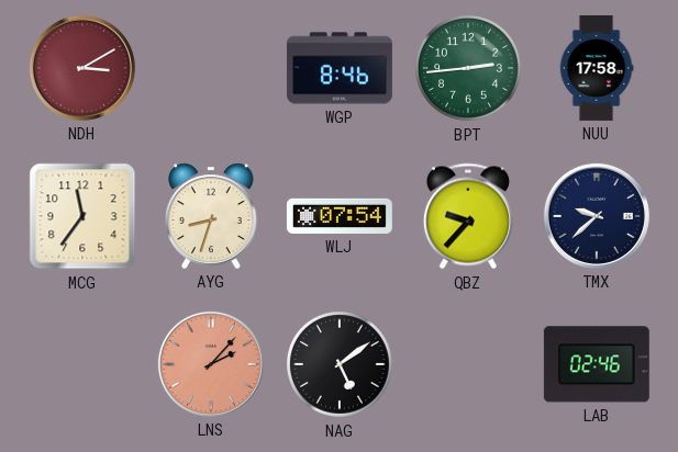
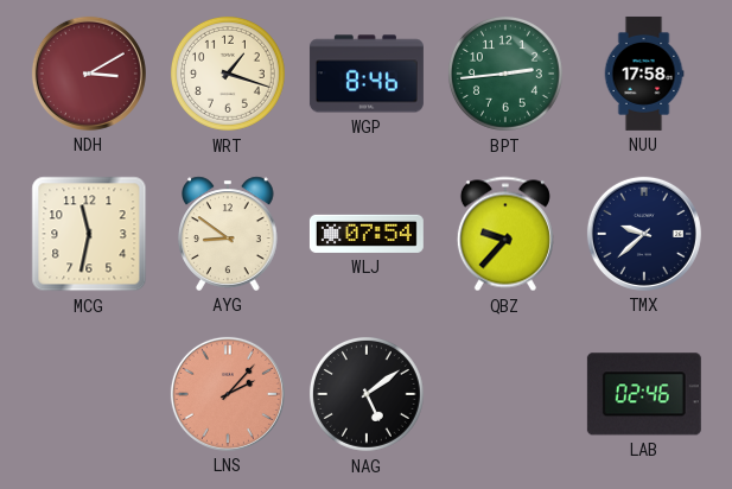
WRT: none -> 1:18
MCG: 11:36 -> 11:32
AYG: 8:33 -> 8:51
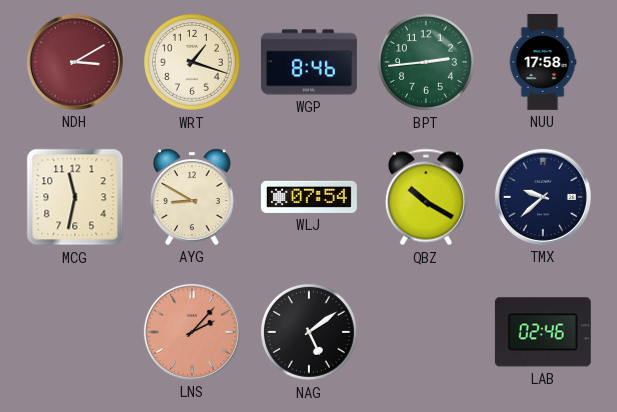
AYG: 8:51 -> 8:50
QBZ: 9:37 -> 10:20
